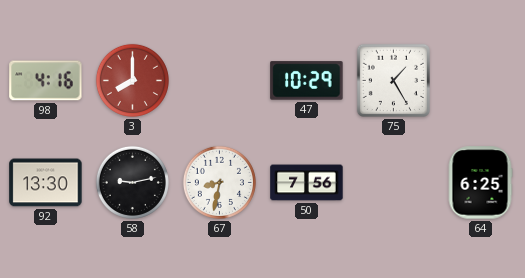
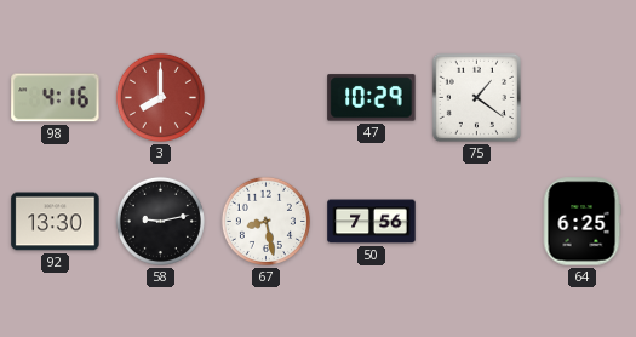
75: 1:25 -> 1:21
67: 8:32 -> 8:28
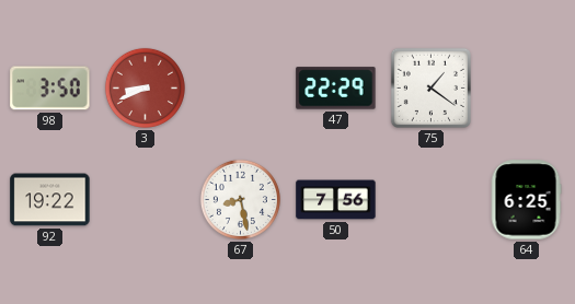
98: 4:16 -> 3:50
3: 8:00 -> 8:41
47: 10:29 -> 22:29
92: 13:30 -> 19:22
58: 9:13 -> none
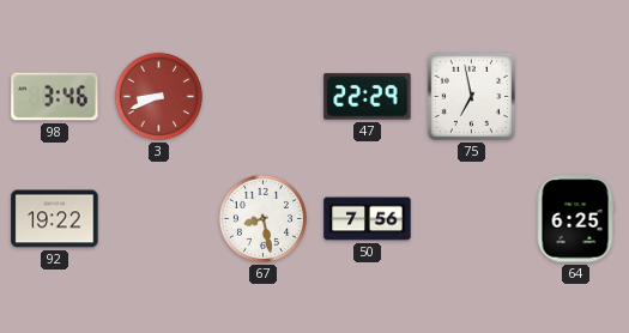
98: 3:50 -> 3:46
75: 1:21 -> 6:58
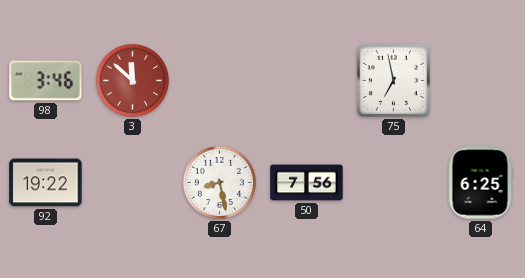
3: 8:41 -> 11:52
47: 22:29 -> none
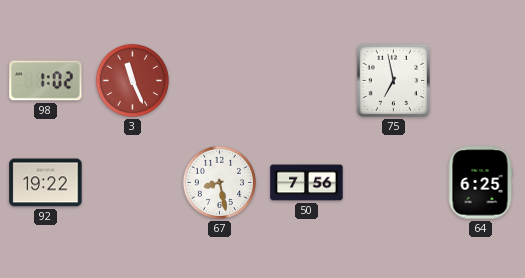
98: 3:46 -> 1:02
3: 11:52 -> 11:26
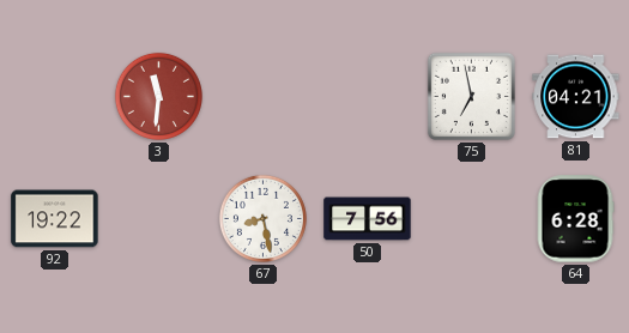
98: 1:02 -> none
3: 11:26 -> 11:31
81: none -> 04:21
64: 6:25 -> 6:28
